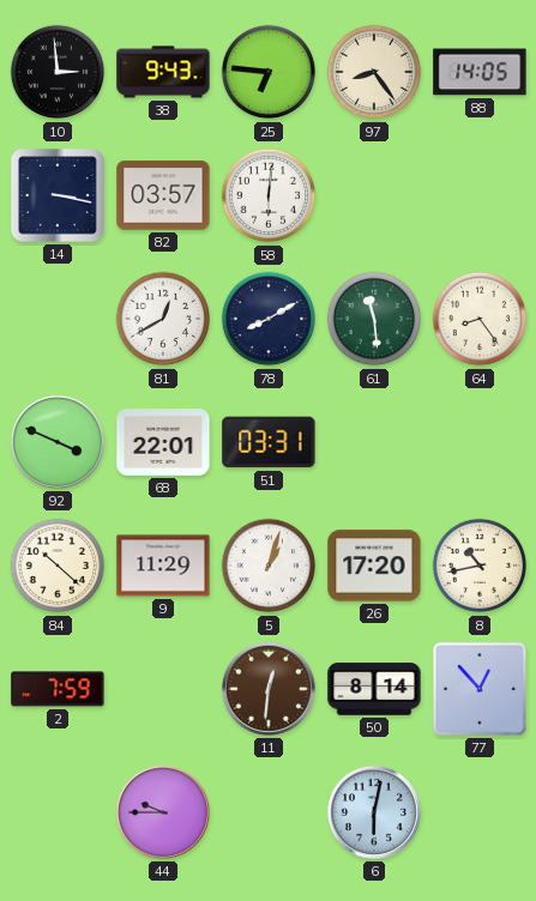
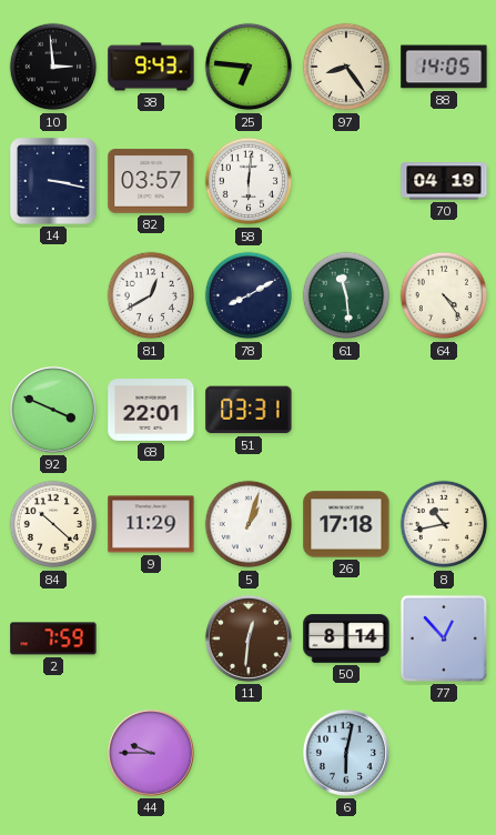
70: none -> 04:19
64: 8:24 -> 4:24
26: 17:20 -> 17:18
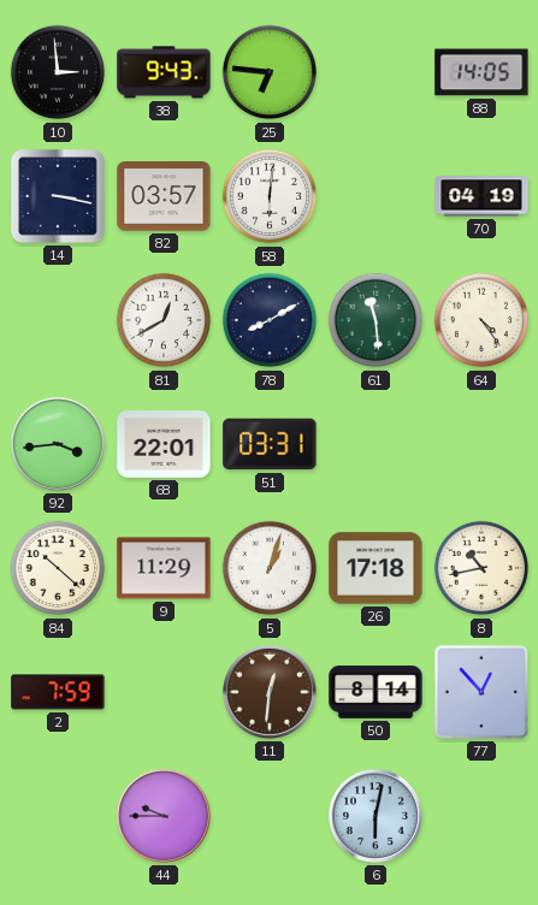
97: 8:24 -> none
92: 3:49 -> 3:44
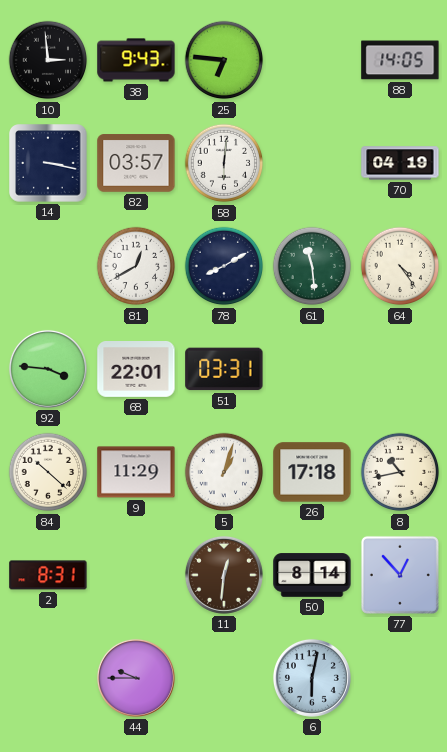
92: 3:44 -> 3:46
2: 7:59 -> 8:31
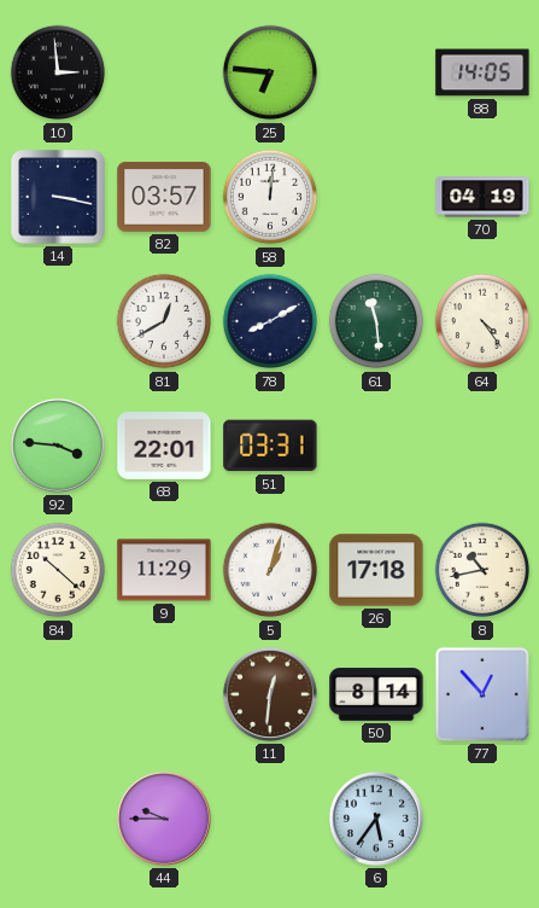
38: 9:43 -> none
58: 6:01 -> 12:01
2: 8:31 -> none
6: 6:02 -> 5:36
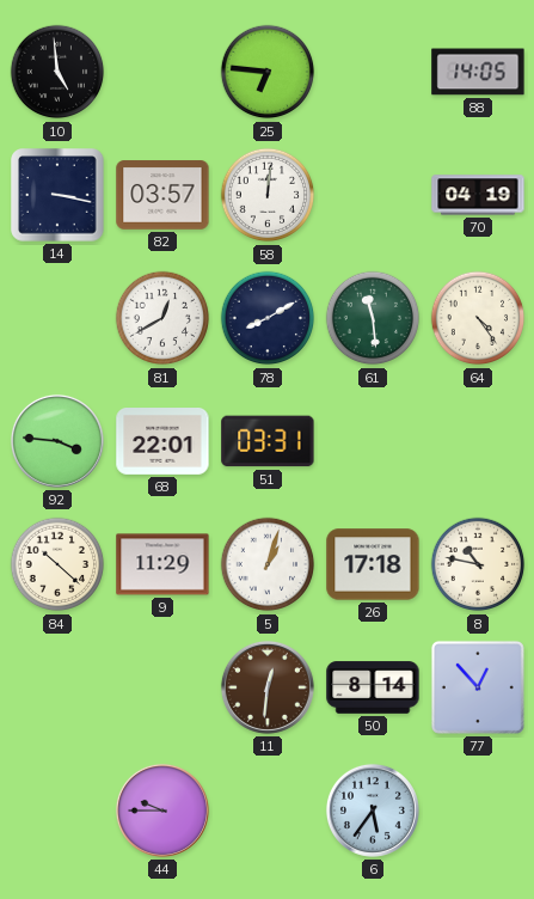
10: 2:59 -> 4:59
8: 10:43 -> 10:47
